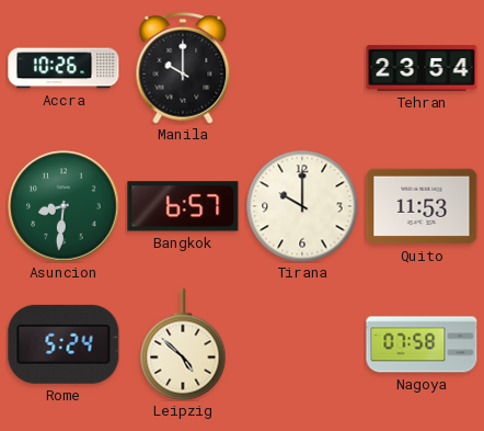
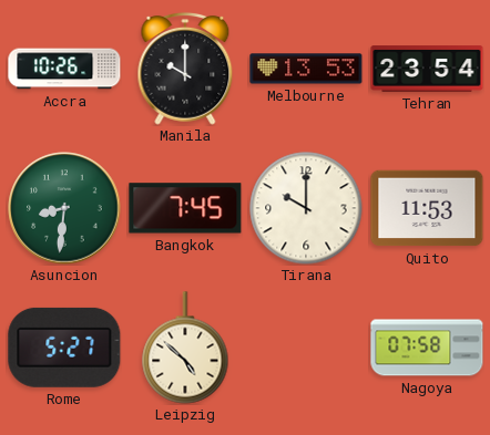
Melbourne: none -> 13:53
Bangkok: 6:57 -> 7:45
Rome: 5:24 -> 5:27
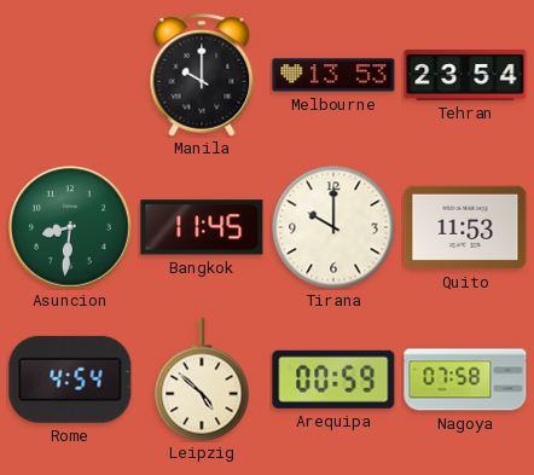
Accra: 10:26 -> none
Bangkok: 7:45 -> 11:45
Rome: 5:27 -> 4:54
Arequipa: none -> 00:59
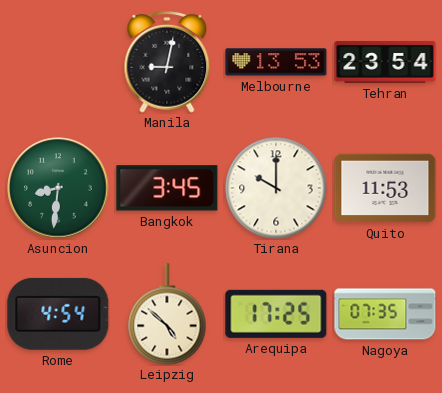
Manila: 10:00 -> 9:02
Bangkok: 11:45 -> 3:45
Arequipa: 00:59 -> 17:25
Nagoya: 07:58 -> 07:35
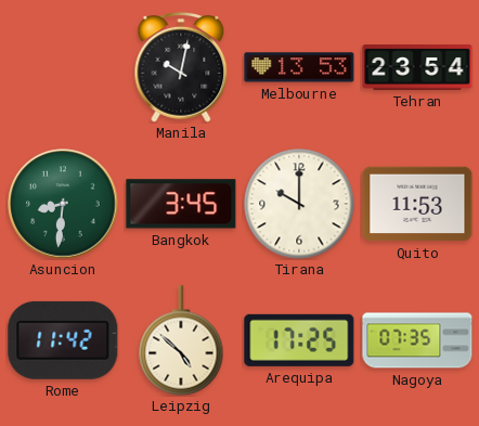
Manila: 9:02 -> 10:02
Rome: 4:54 -> 11:42
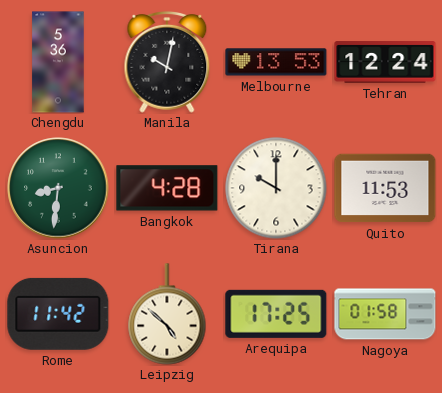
Chengdu: none -> 5:36
Tehran: 23:54 -> 12:24
Bangkok: 3:45 -> 4:28
Nagoya: 07:35 -> 01:58
